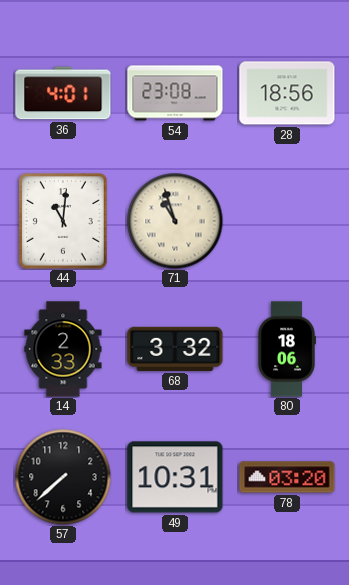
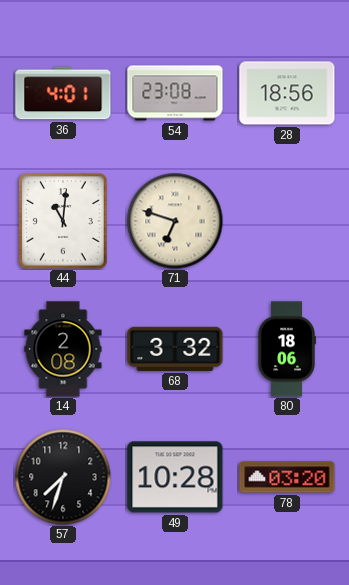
71: 10:57 -> 6:48
14: 2:33 -> 2:08
57: 7:38 -> 7:33
49: 10:31 -> 10:28
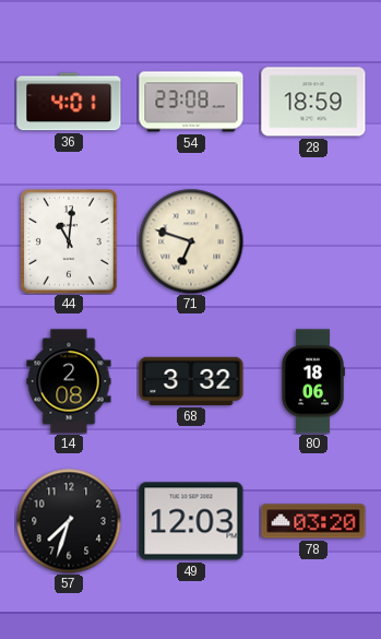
28: 18:56 -> 18:59
49: 10:28 -> 12:03
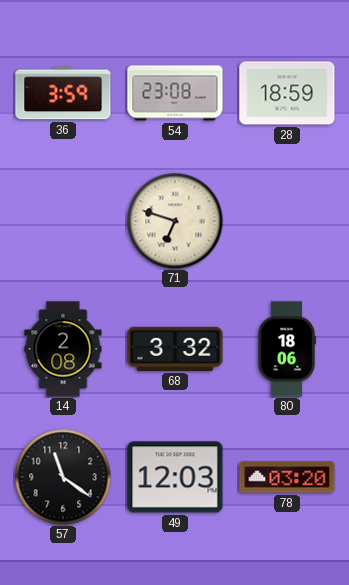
36: 4:01 -> 3:59
44: 11:01 -> none
57: 7:33 -> 11:21
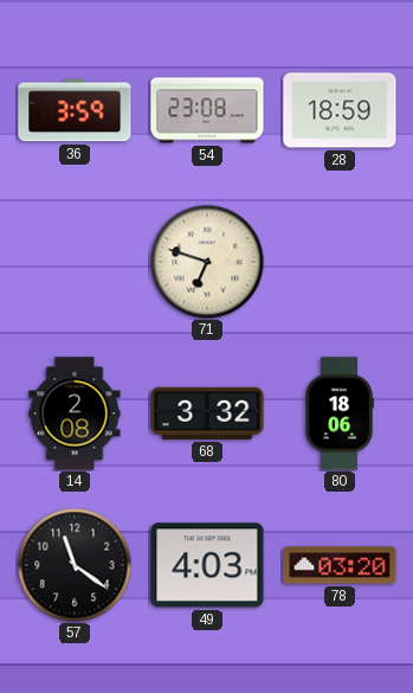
49: 12:03 -> 4:03
